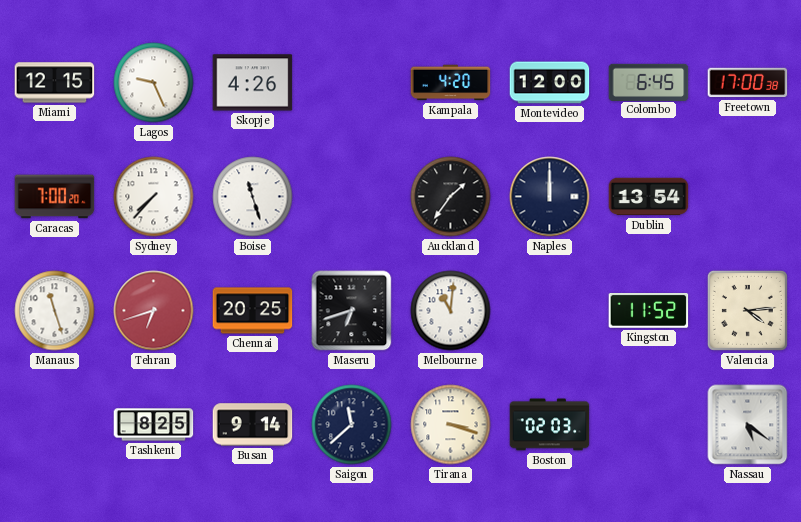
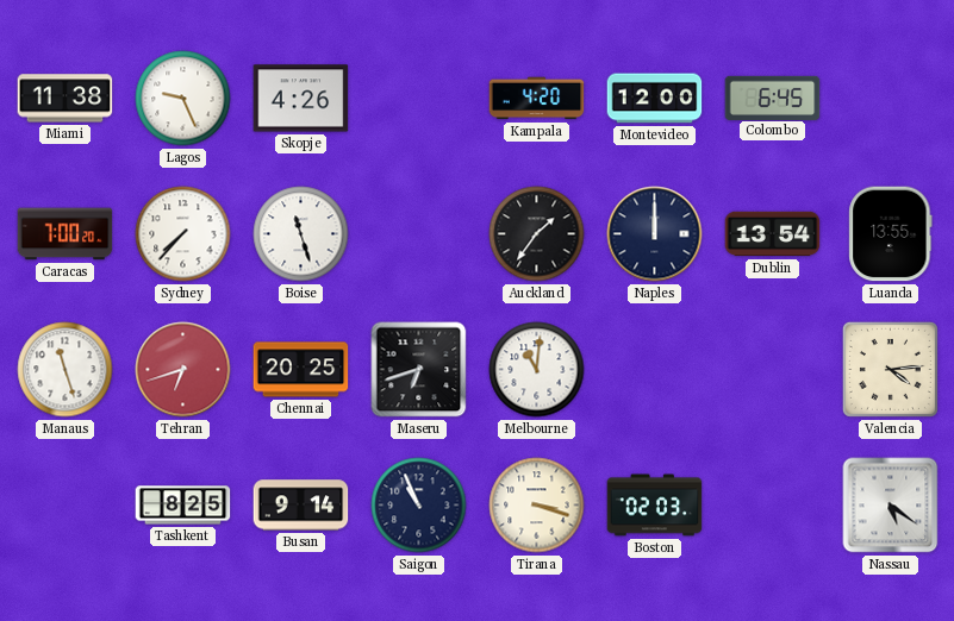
Miami: 12:15 -> 11:38
Freetown: 17:00 -> none
Luanda: none -> 13:55
Kingston: 11:52 -> none
Saigon: 11:38 -> 10:56
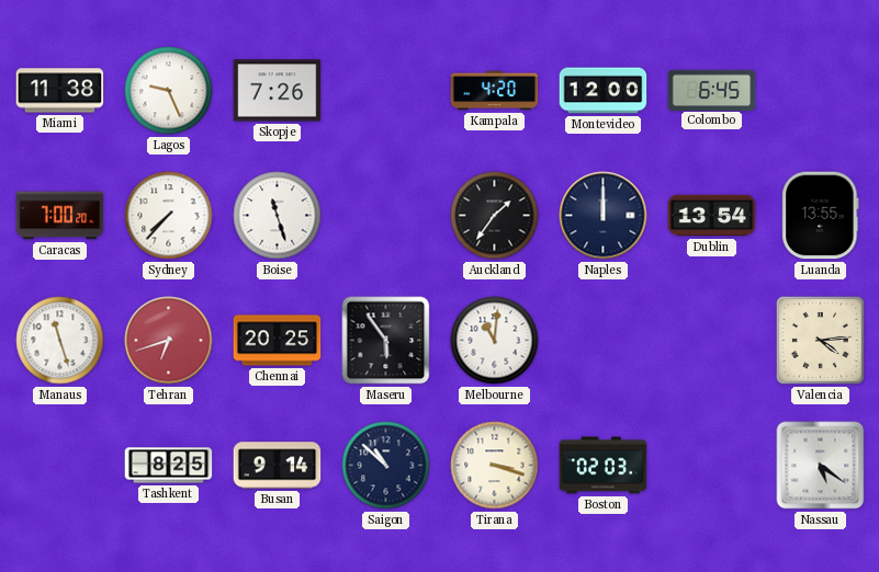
Skopje: 4:26 -> 7:26
Maseru: 6:42 -> 5:54
Saigon: 10:56 -> 10:52
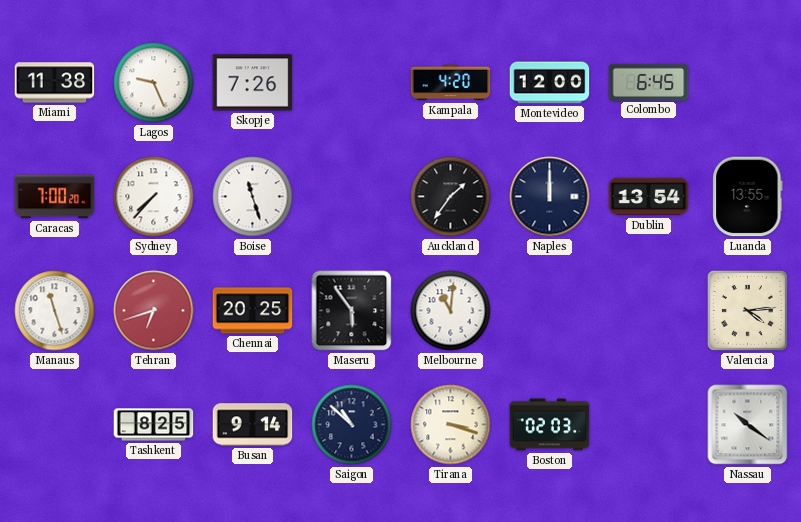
Nassau: 5:21 -> 10:21
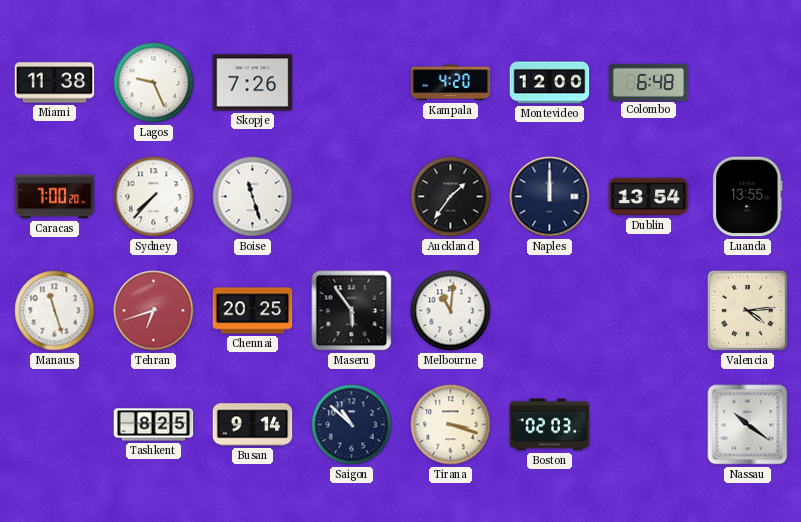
Colombo: 6:45 -> 6:48
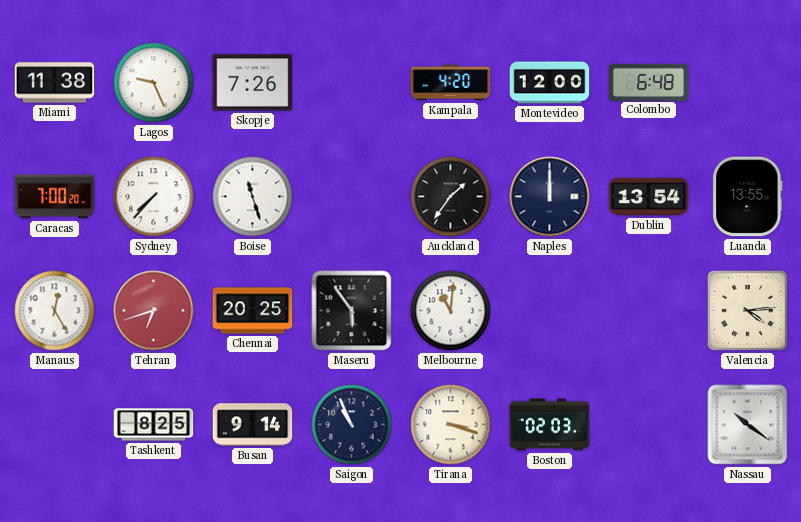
Manaus: 11:27 -> 12:25
Saigon: 10:52 -> 10:56
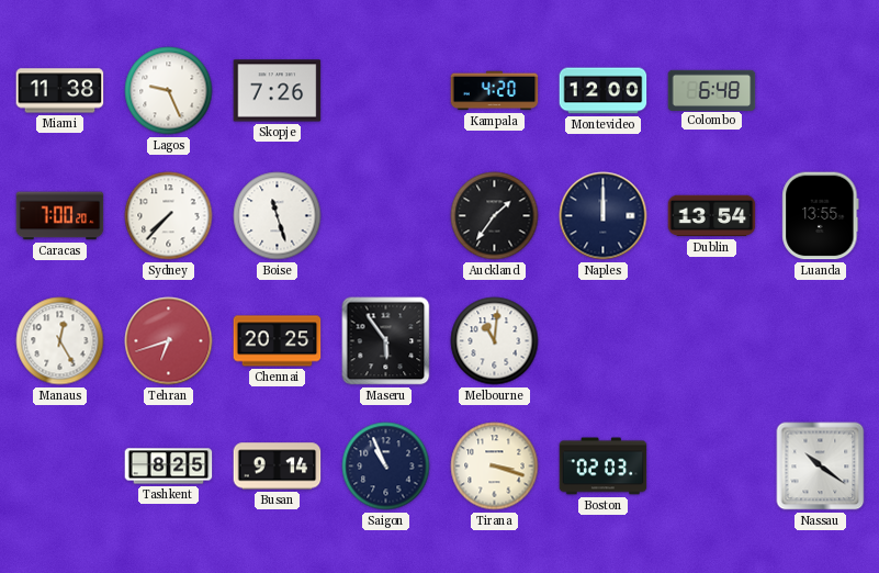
Valencia: 4:14 -> none
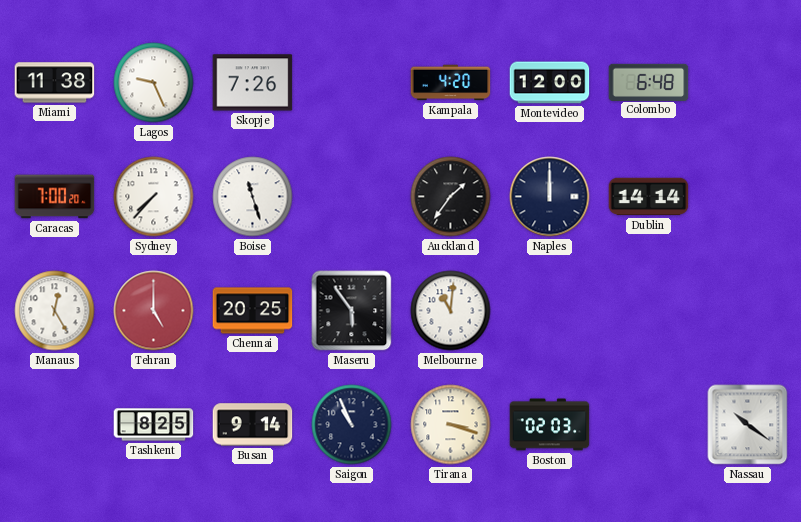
Dublin: 13:54 -> 14:14
Luanda: 13:55 -> none
Tehran: 6:42 -> 5:00
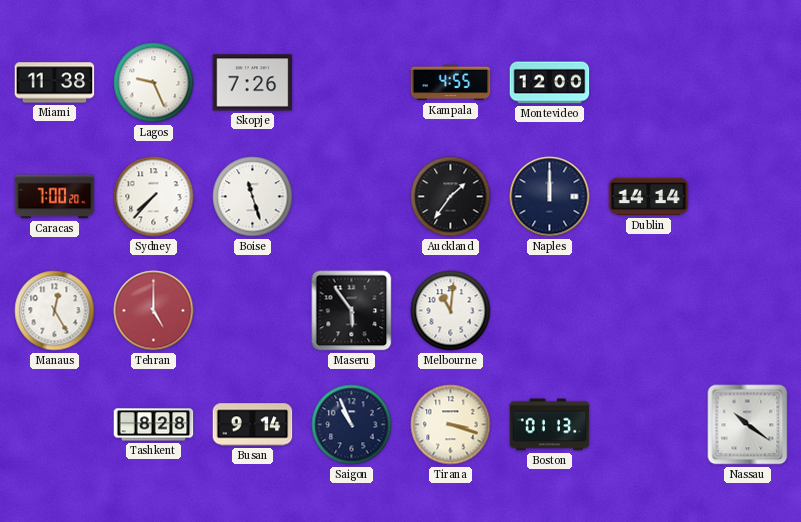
Kampala: 4:20 -> 4:55
Colombo: 6:48 -> none
Chennai: 20:25 -> none
Tashkent: 8:25 -> 8:28
Boston: 02:03 -> 01:13
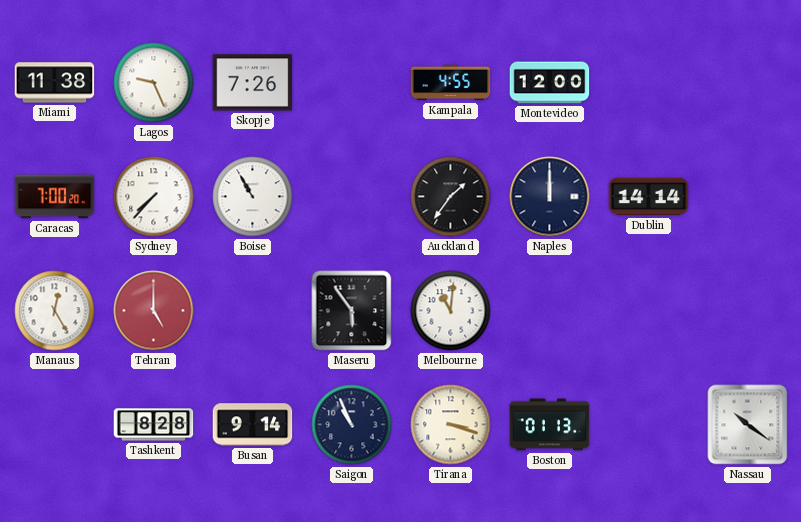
Boise: 11:27 -> 10:55
